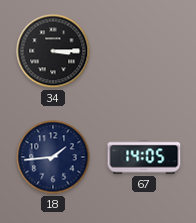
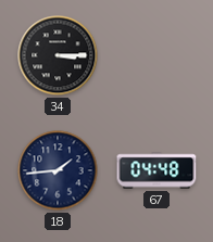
67: 14:05 -> 04:48
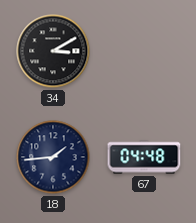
34: 3:15 -> 3:10
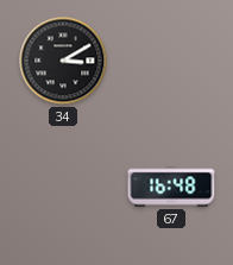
18: 1:44 -> none
67: 04:48 -> 16:48
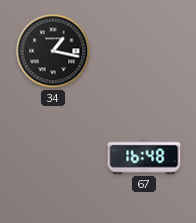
34: 3:10 -> 1:17
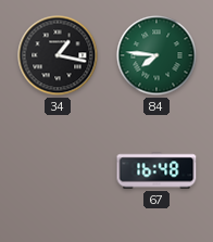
84: none -> 7:46
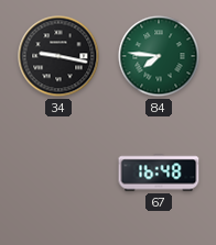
34: 1:17 -> 9:17
